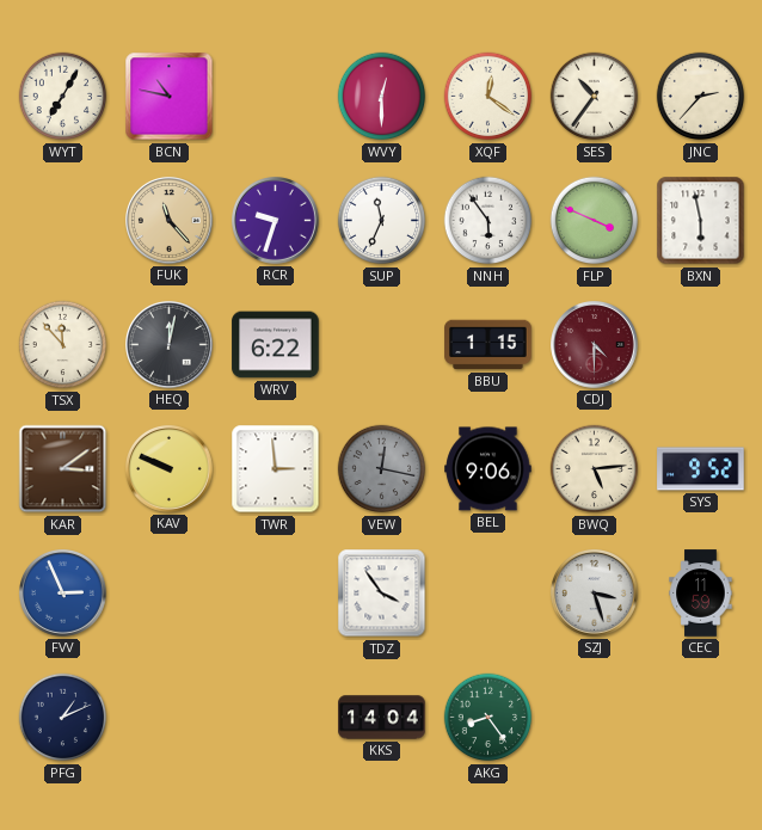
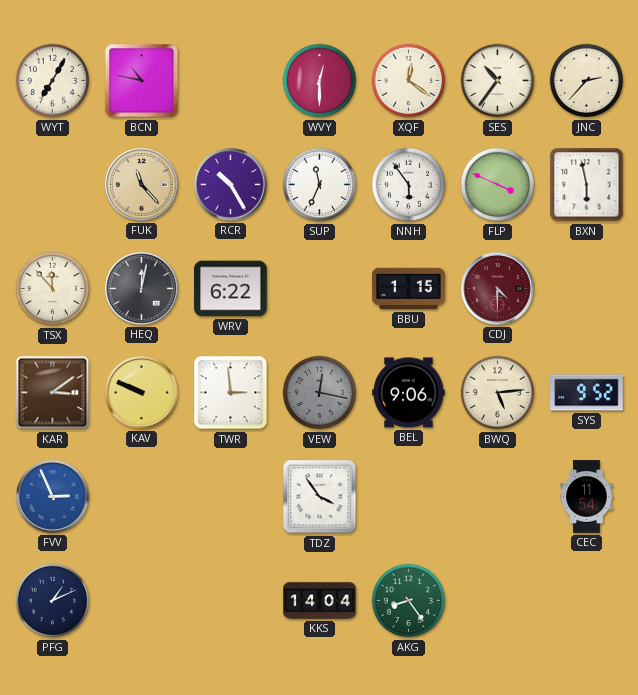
RCR: 9:33 -> 10:25
SZJ: 3:27 -> none
CEC: 11:59 -> 11:54
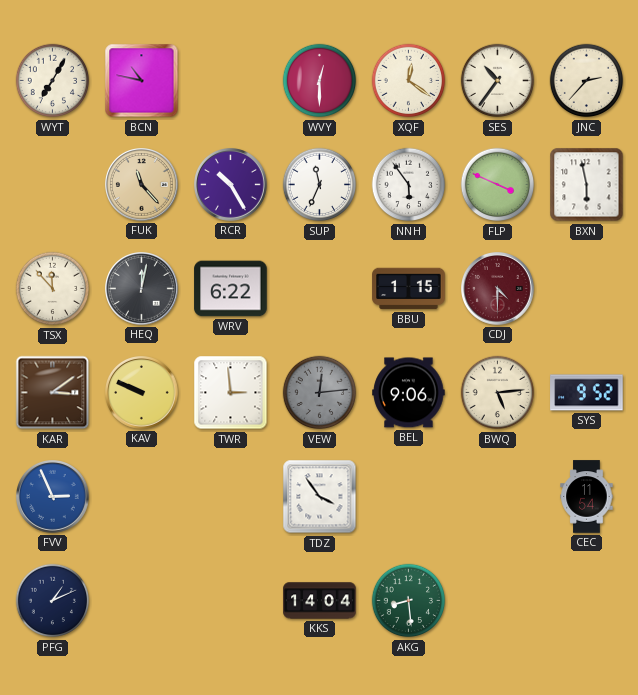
VEW: 12:17 -> 12:14
AKG: 8:24 -> 8:29
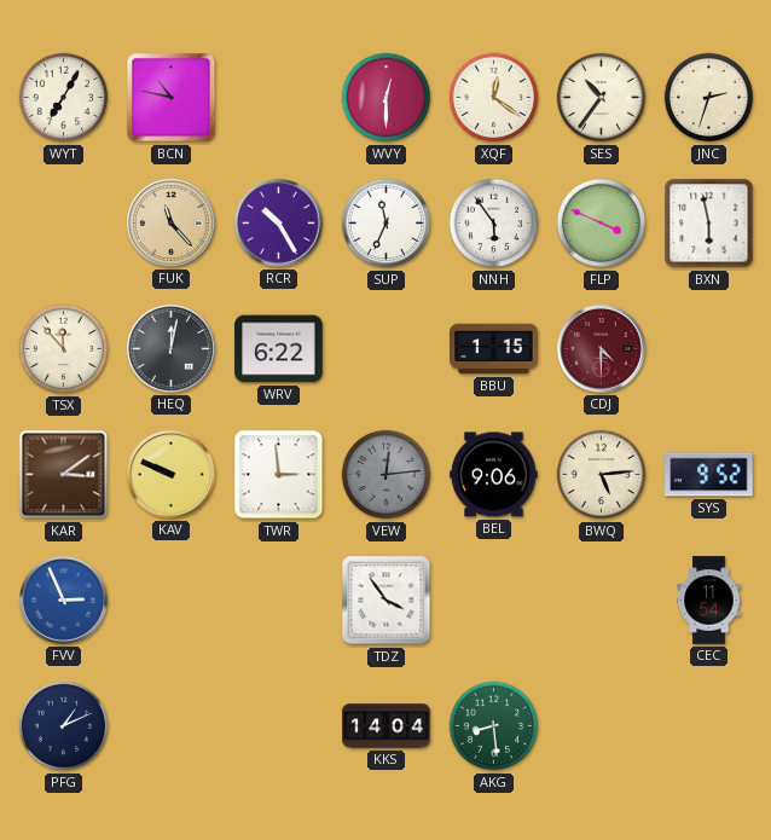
JNC: 2:37 -> 2:33
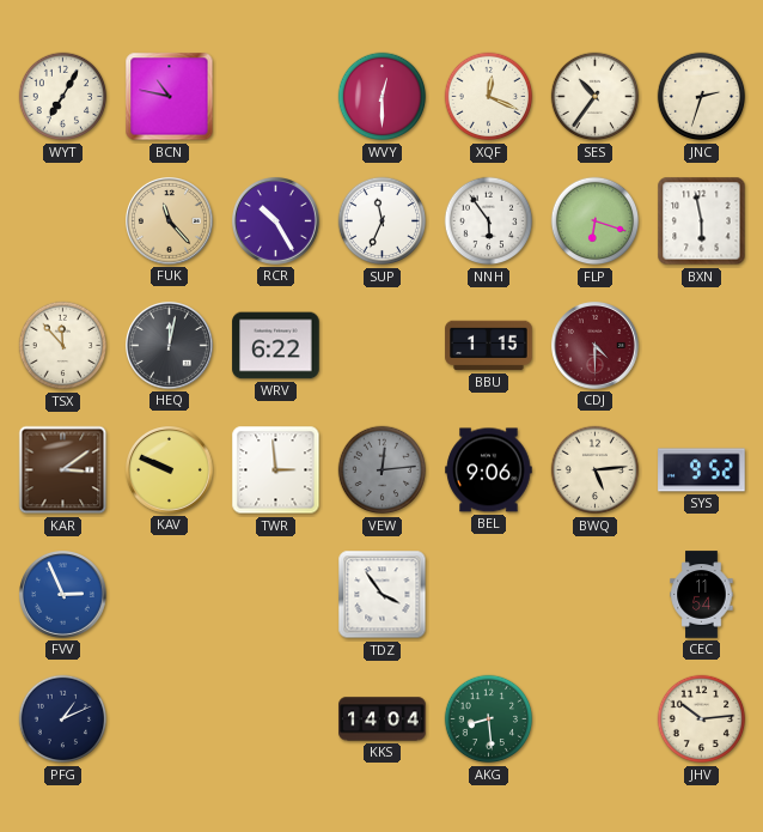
XQF: 12:21 -> 12:19
FLP: 3:49 -> 6:18
JHV: none -> 10:14
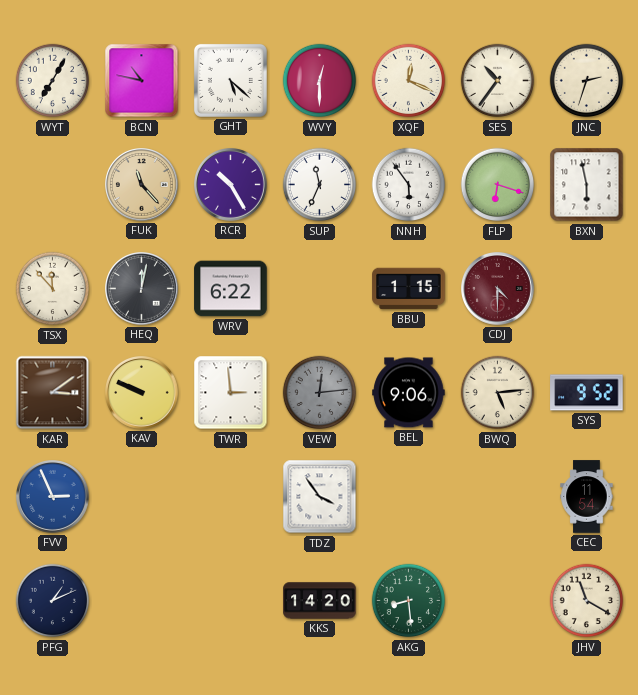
GHT: none -> 5:22
KKS: 14:04 -> 14:20
JHV: 10:14 -> 11:20
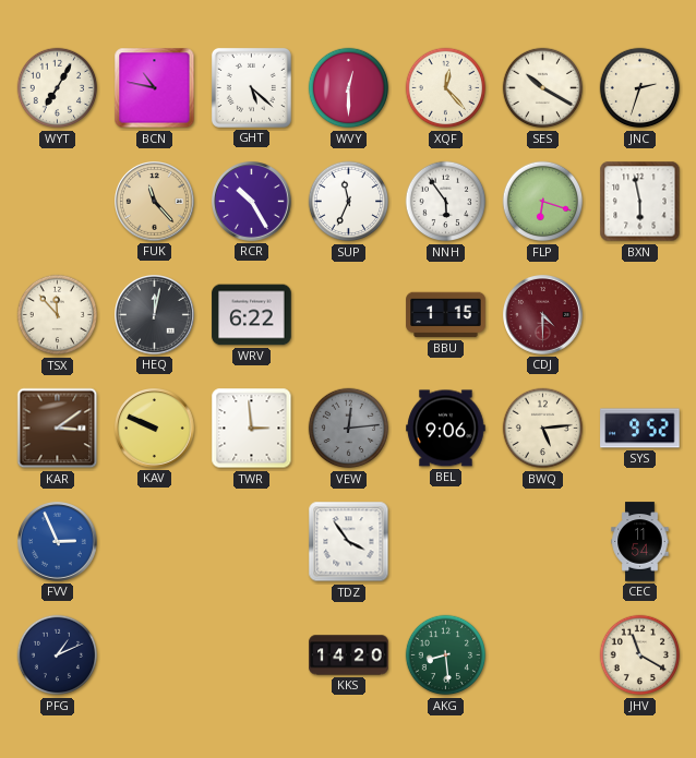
XQF: 12:19 -> 12:23
SES: 10:36 -> 10:20
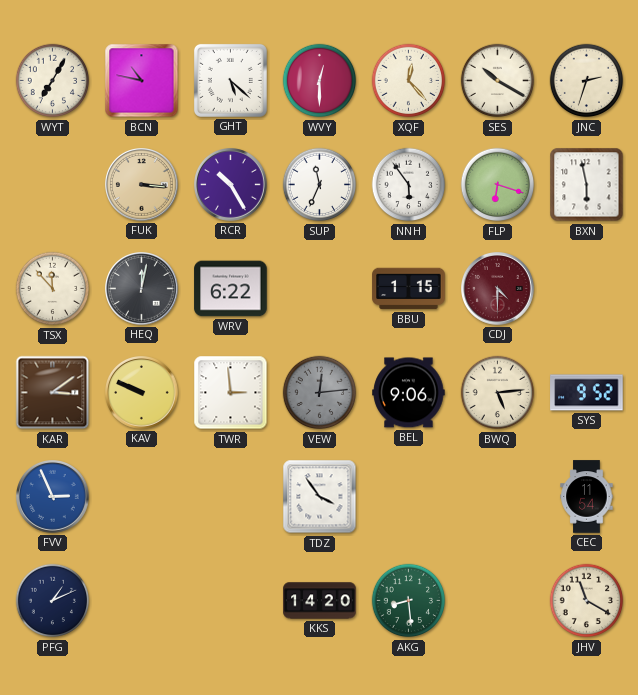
FUK: 11:23 -> 3:16
